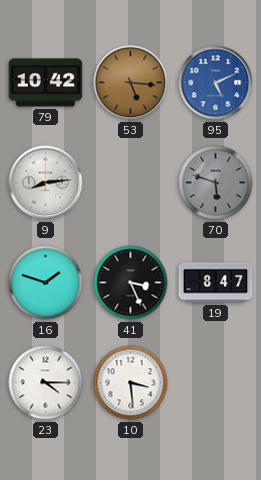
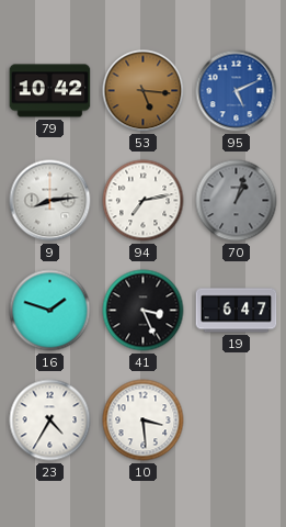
94: none -> 7:13
70: 5:48 -> 1:03
19: 8:47 -> 6:47
23: 4:15 -> 4:35
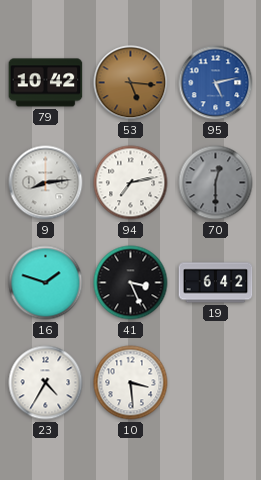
95: 5:11 -> 5:13
70: 1:03 -> 12:30
19: 6:47 -> 6:42
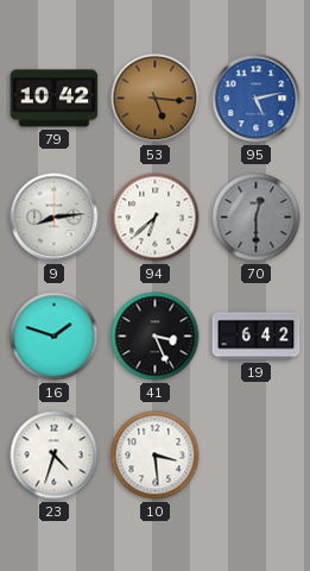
94: 7:13 -> 6:38
23: 4:35 -> 4:33
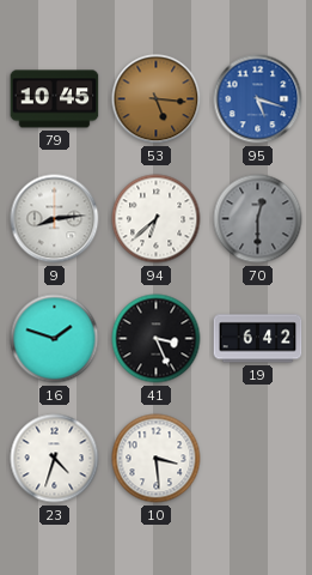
79: 10:42 -> 10:45
95: 5:13 -> 5:18
